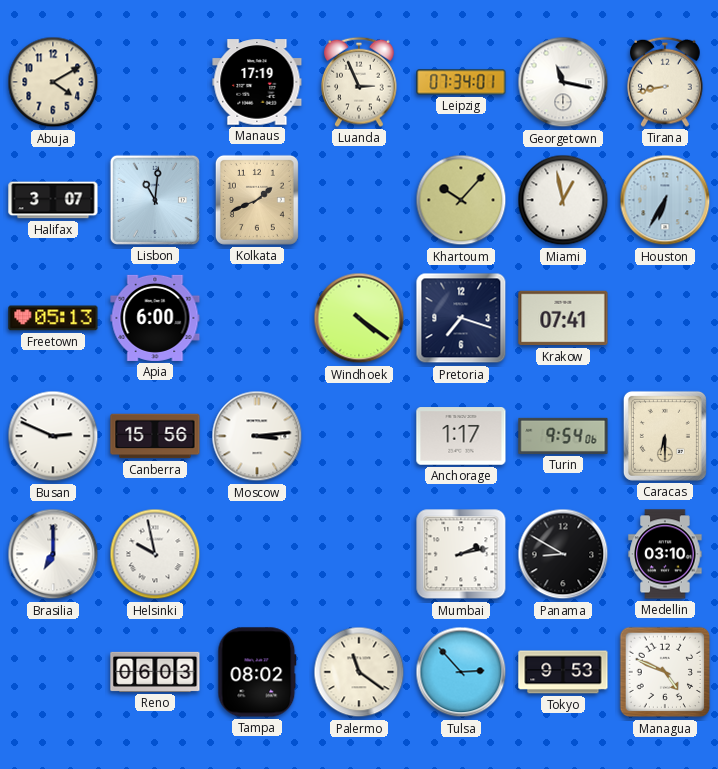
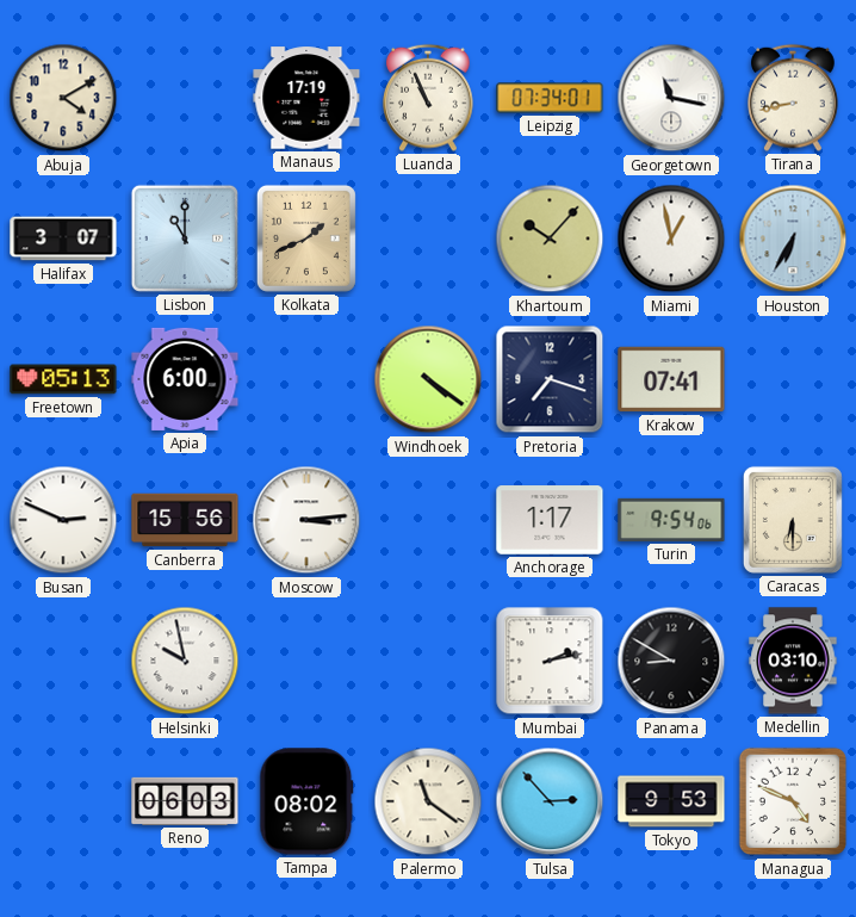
Luanda: 2:56 -> 10:56
Lisbon: 11:01 -> 11:00
Brasilia: 7:00 -> none
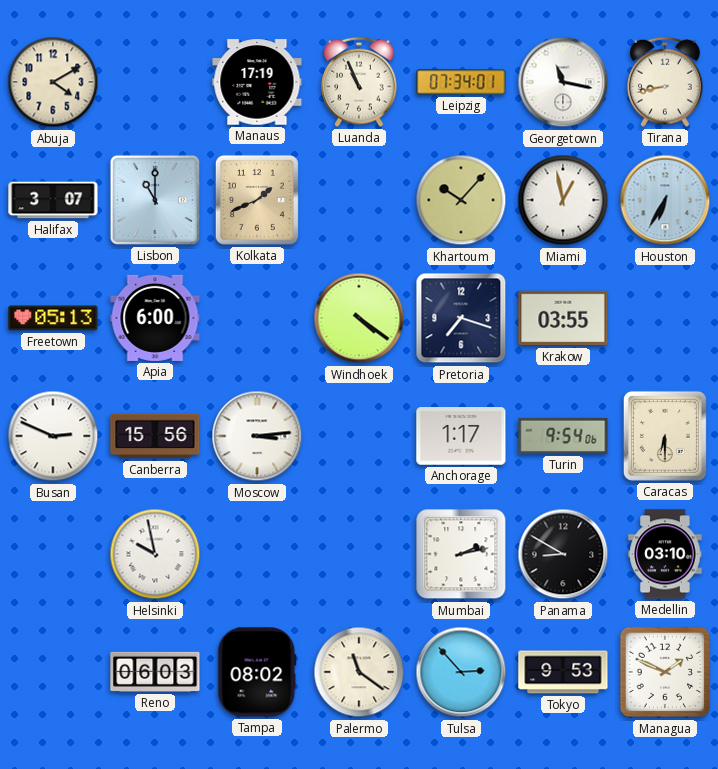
Krakow: 07:41 -> 03:55
Managua: 4:49 -> 1:49
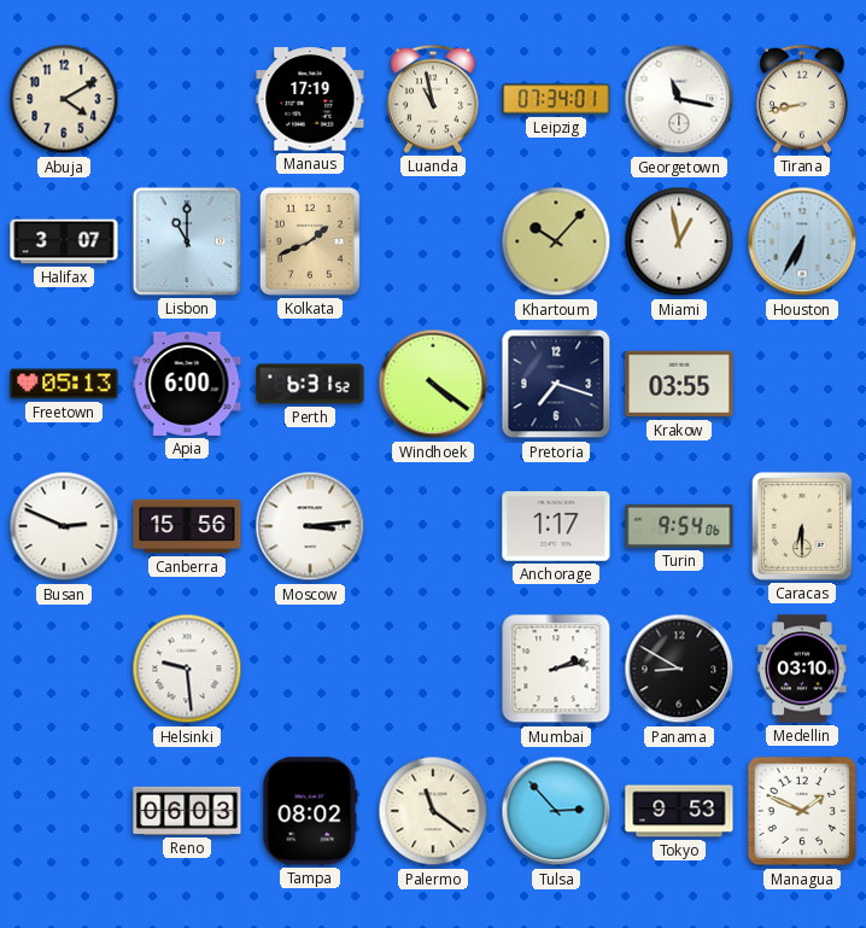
Luanda: 10:56 -> 10:58
Perth: none -> 6:31
Helsinki: 9:58 -> 9:29
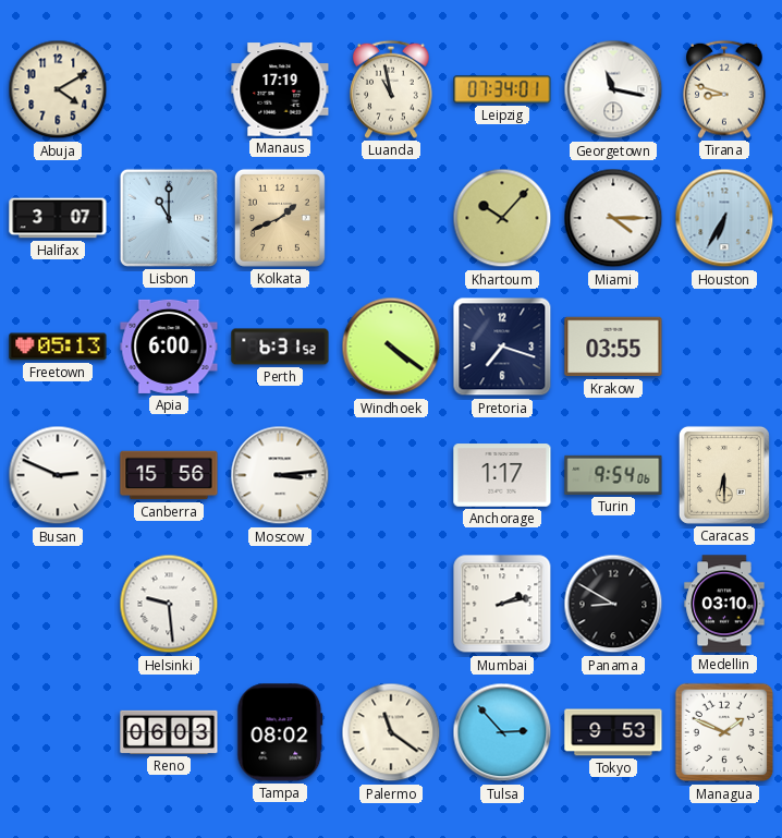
Tirana: 8:43 -> 8:48
Miami: 12:58 -> 4:15
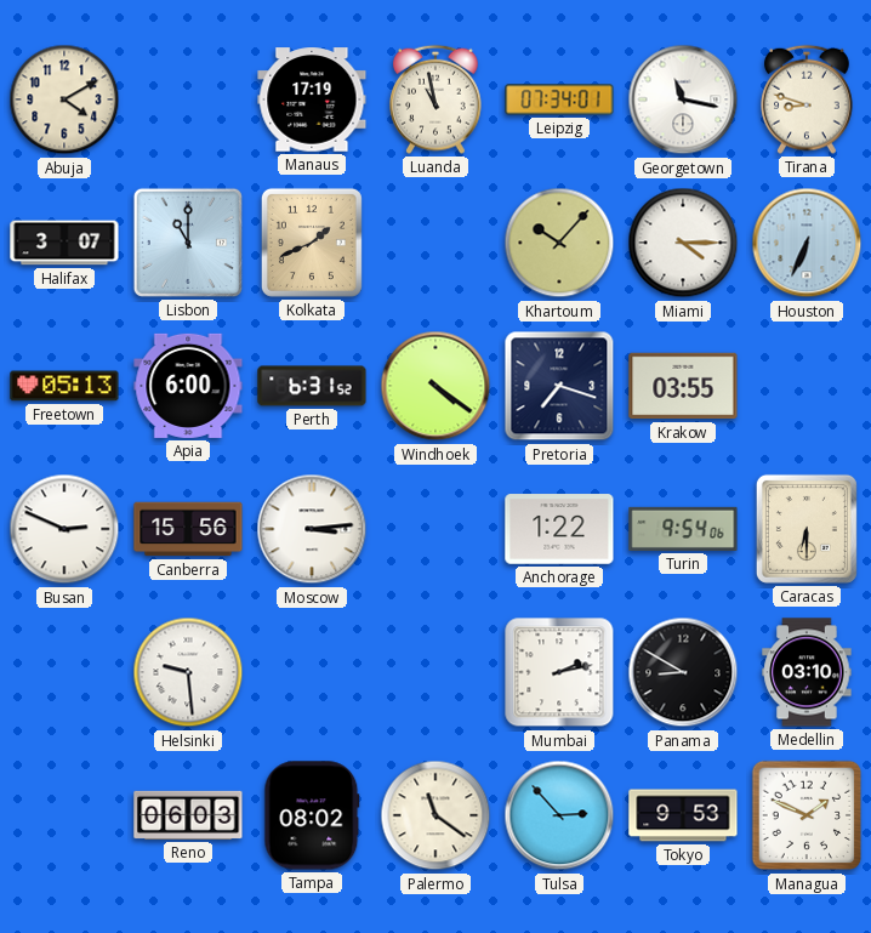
Houston: 6:35 -> 6:34
Anchorage: 1:17 -> 1:22
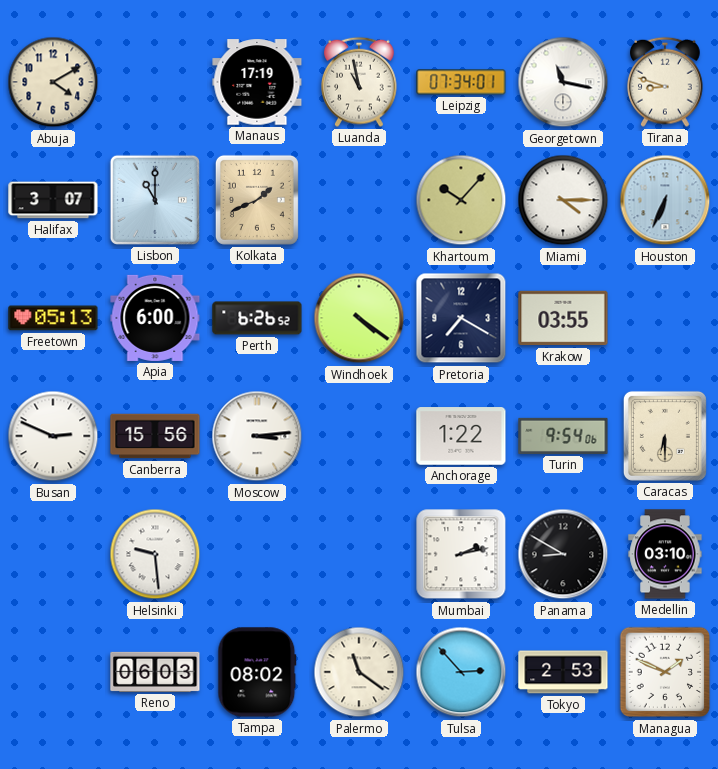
Perth: 6:31 -> 6:26
Pretoria: 7:18 -> 7:20
Tokyo: 9:53 -> 2:53
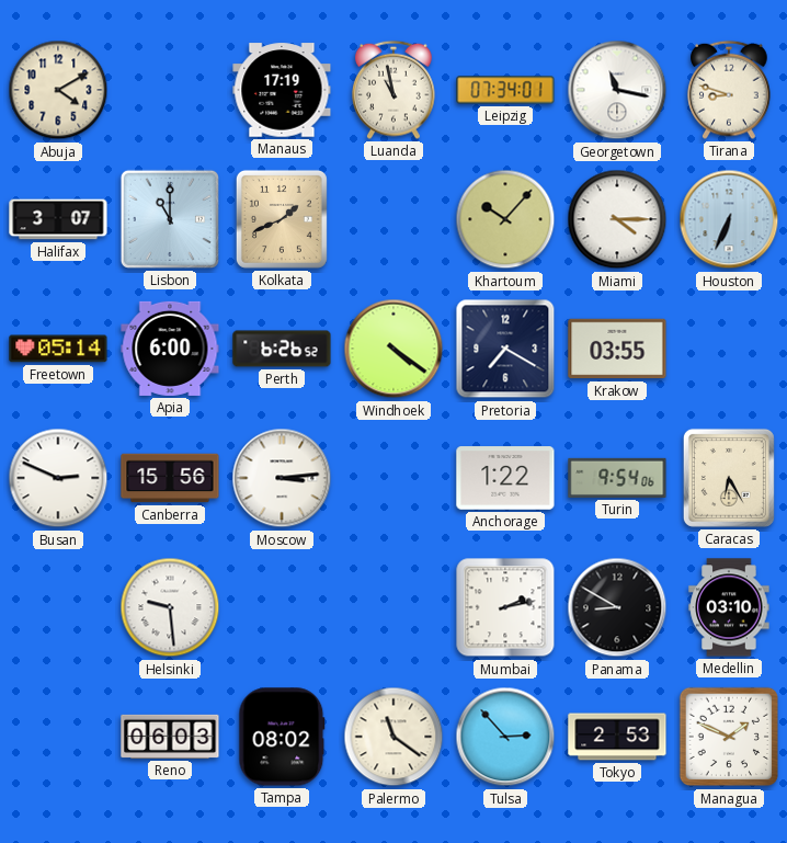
Freetown: 05:13 -> 05:14
Caracas: 6:30 -> 6:25
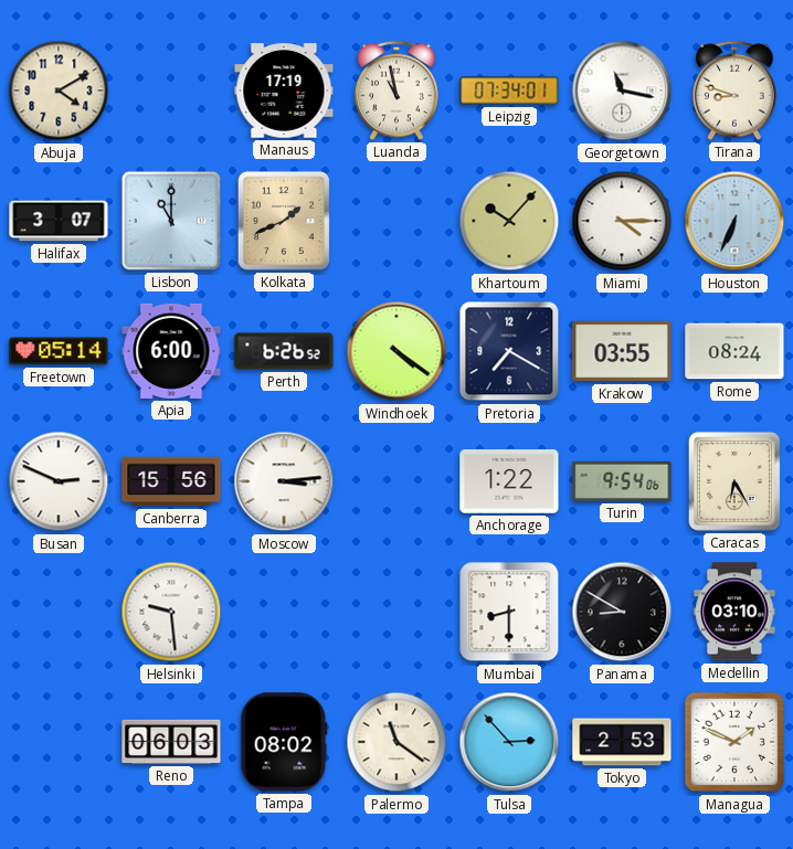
Rome: none -> 08:24
Mumbai: 2:13 -> 8:30
